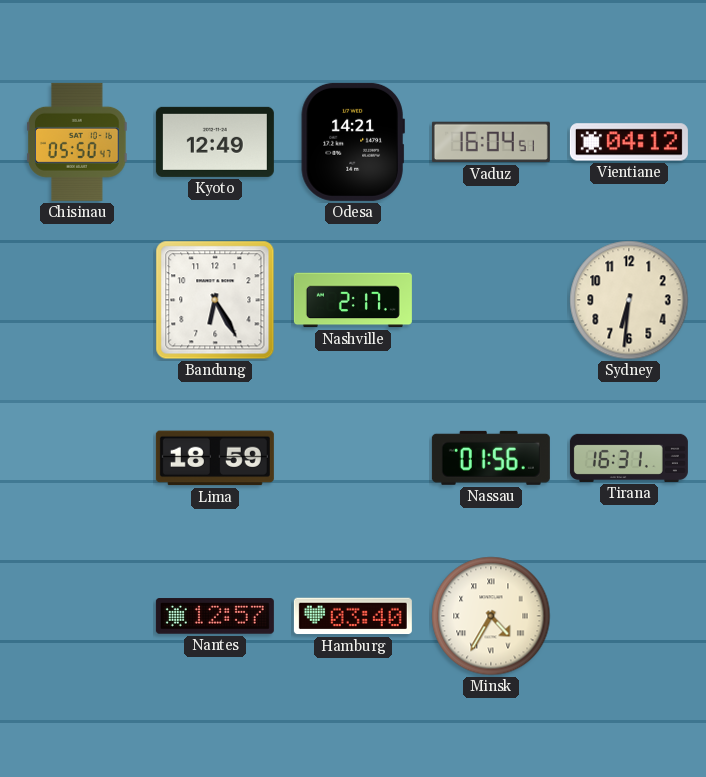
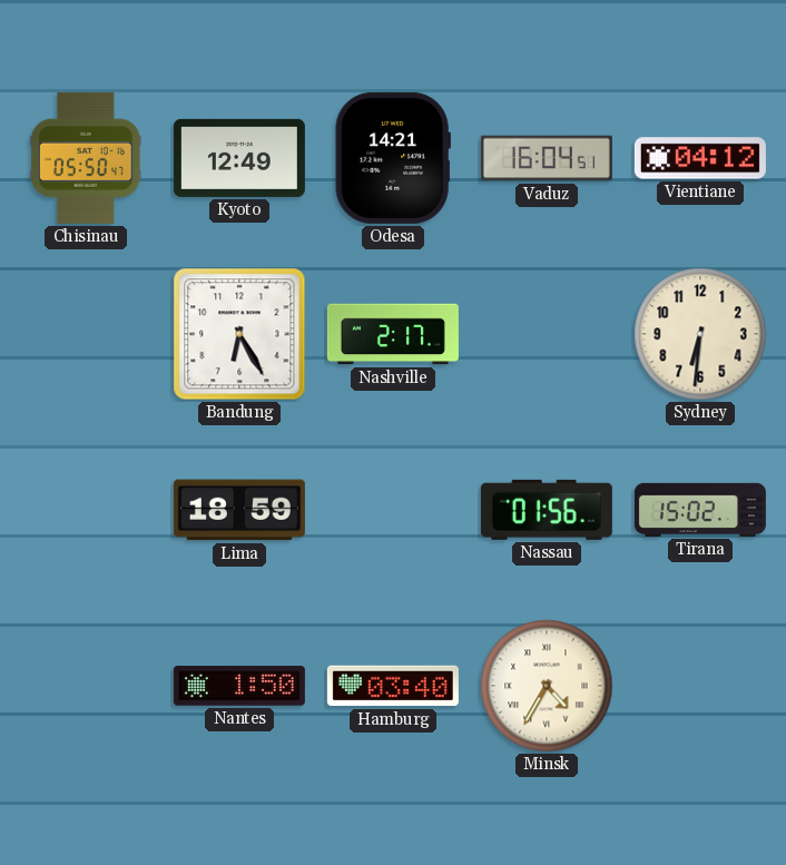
Tirana: 16:31 -> 15:02
Nantes: 12:57 -> 1:50
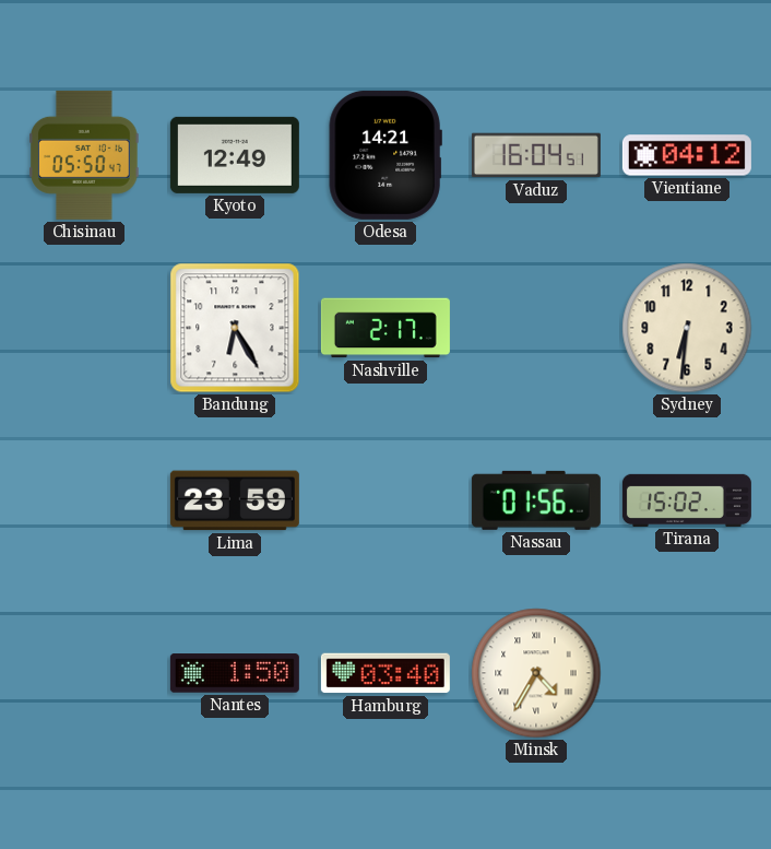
Lima: 18:59 -> 23:59
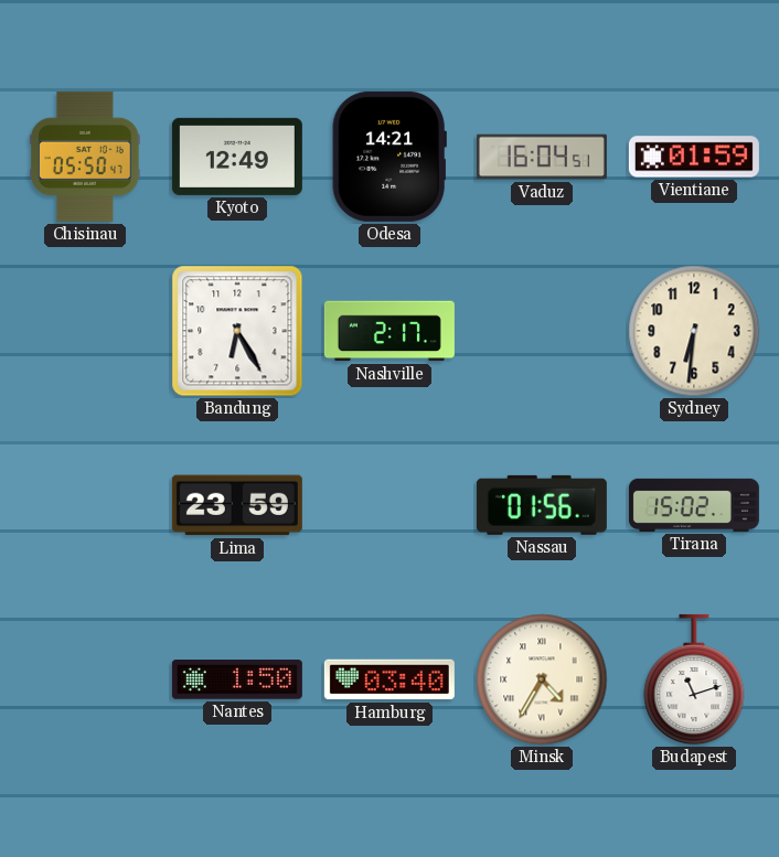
Vientiane: 04:12 -> 01:59
Budapest: none -> 11:12
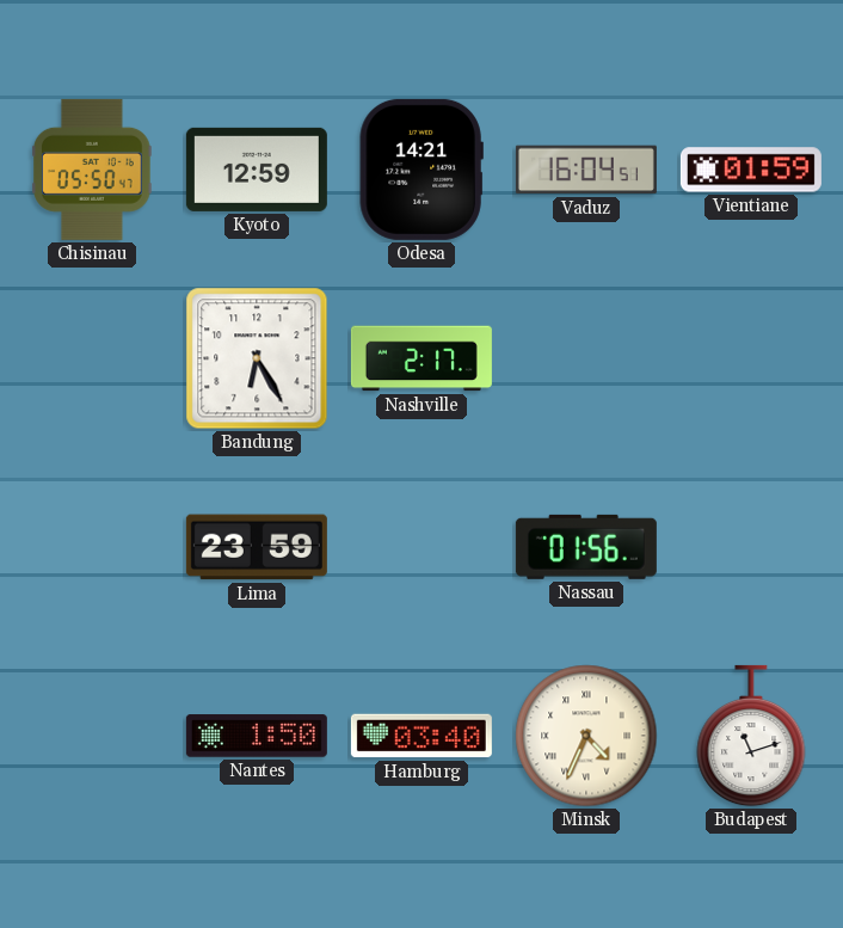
Kyoto: 12:49 -> 12:59
Sydney: 6:31 -> none
Tirana: 15:02 -> none
Minsk: 4:35 -> 4:34
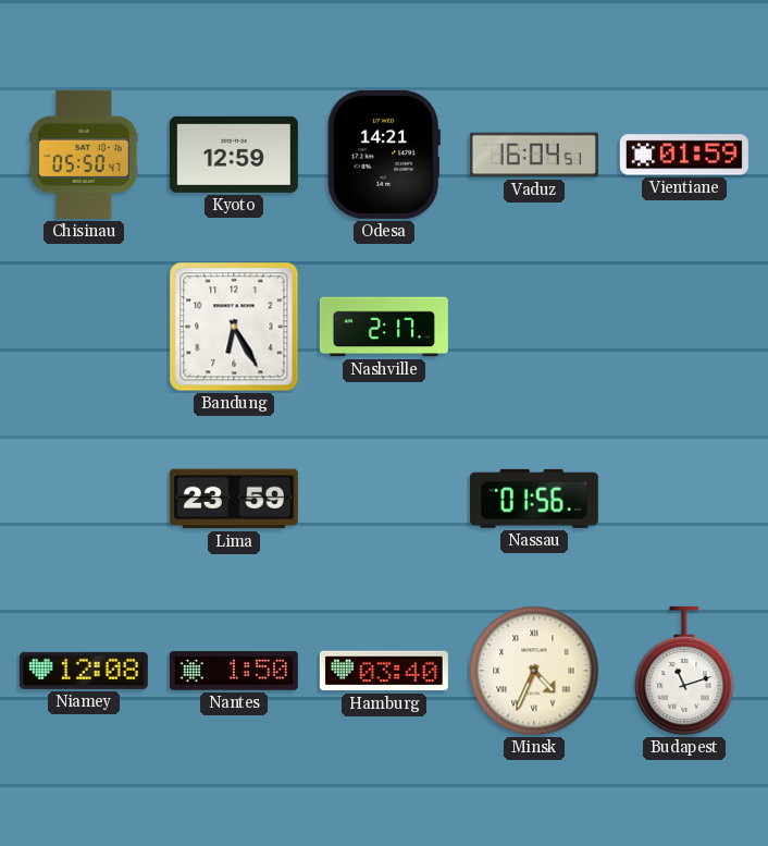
Niamey: none -> 12:08
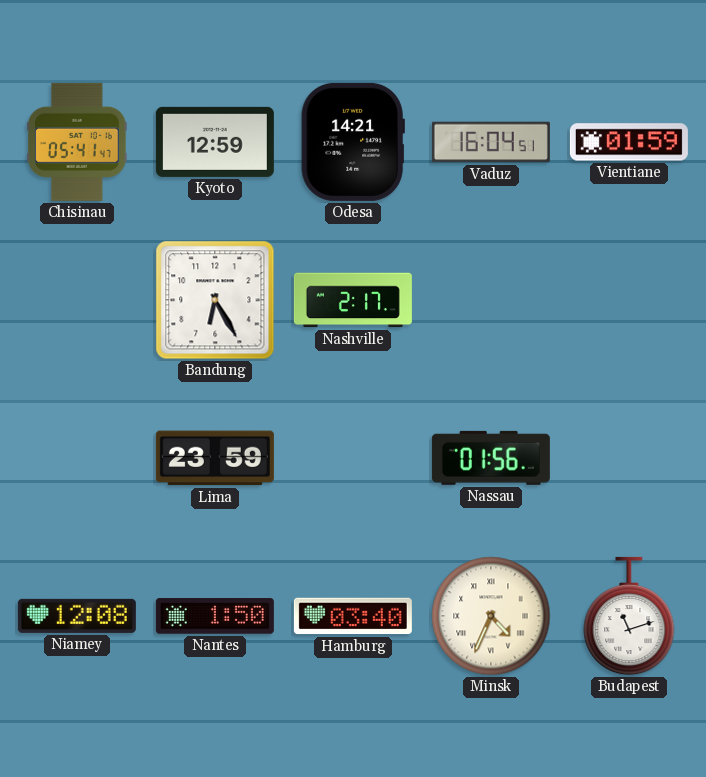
Chisinau: 05:50 -> 05:41
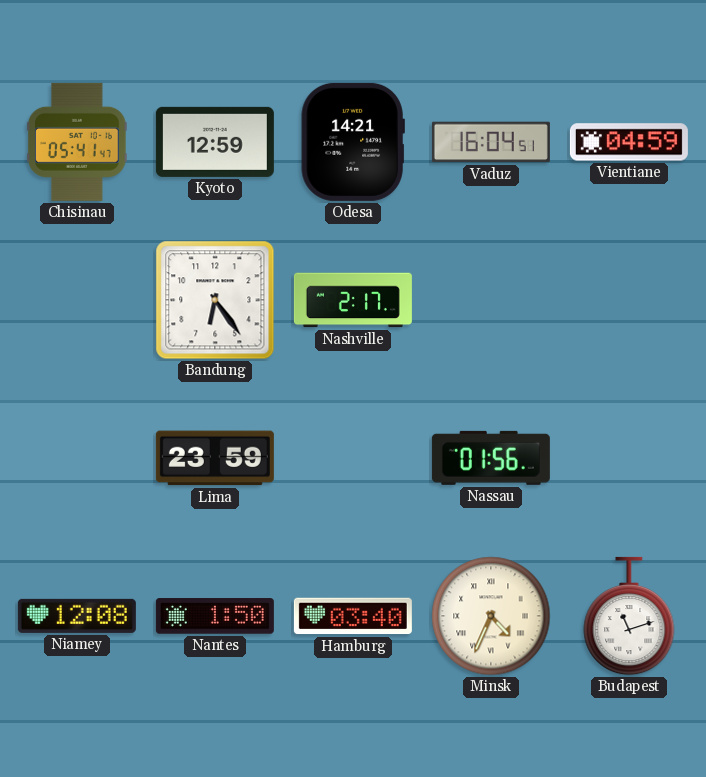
Vientiane: 01:59 -> 04:59
Bandung: 6:25 -> 6:24
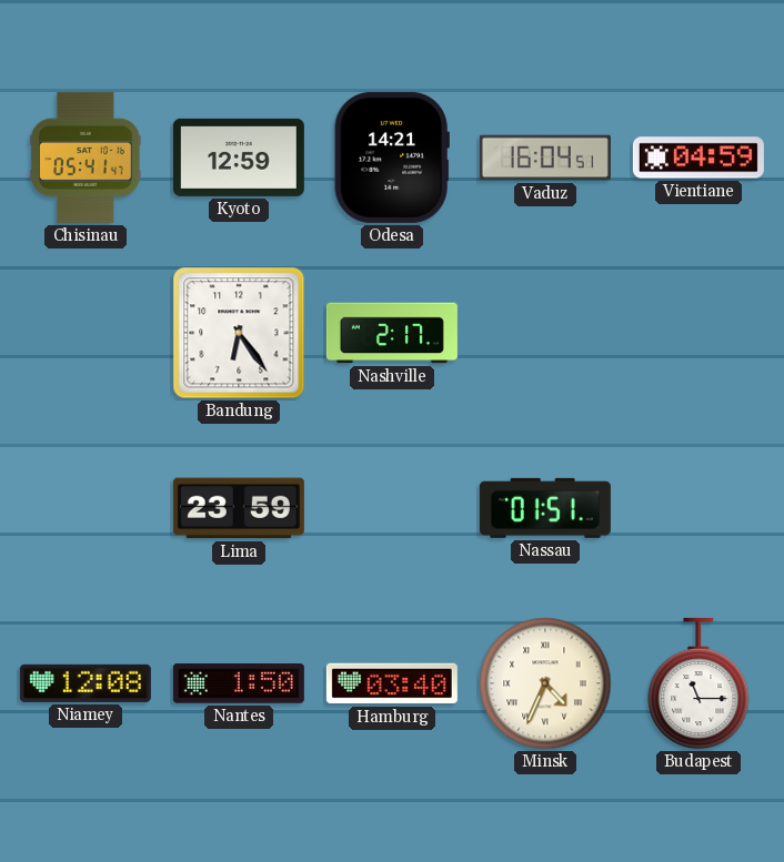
Nassau: 01:56 -> 01:51
Budapest: 11:12 -> 11:15
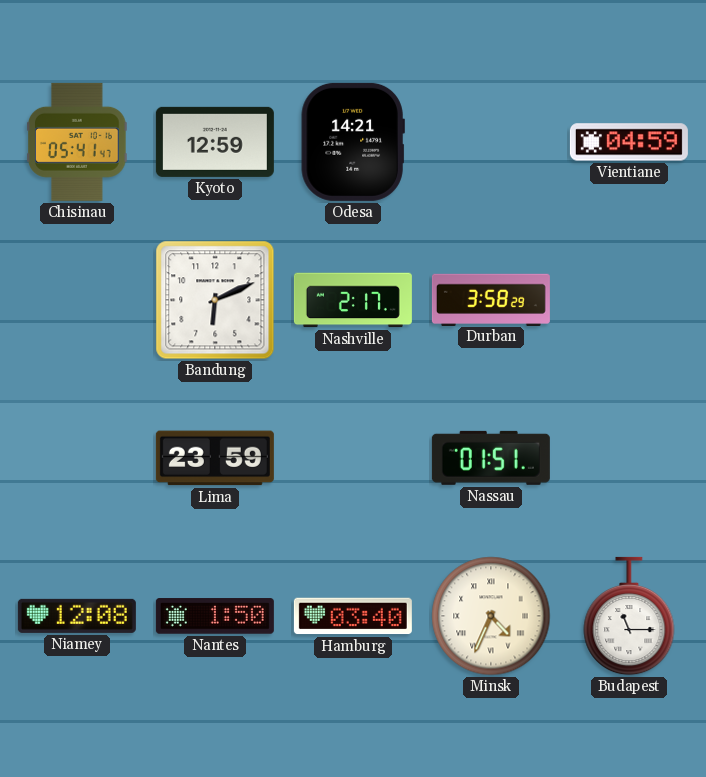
Vaduz: 16:04 -> none
Bandung: 6:24 -> 6:11
Durban: none -> 3:58
